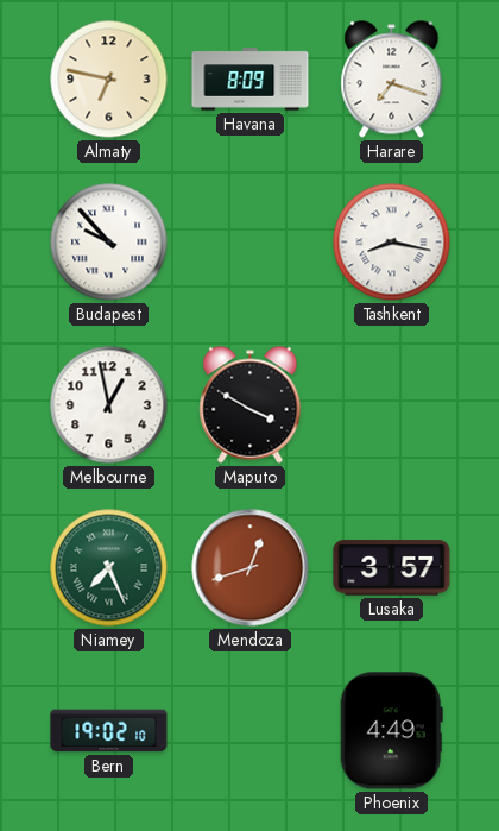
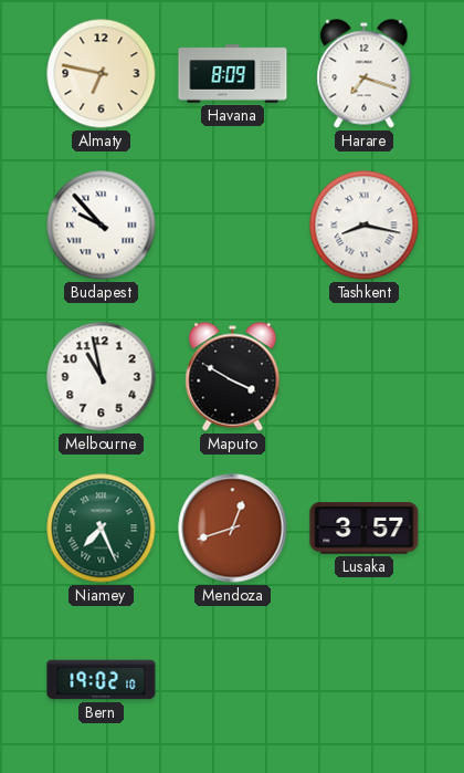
Melbourne: 12:58 -> 10:58
Phoenix: 4:49 -> none
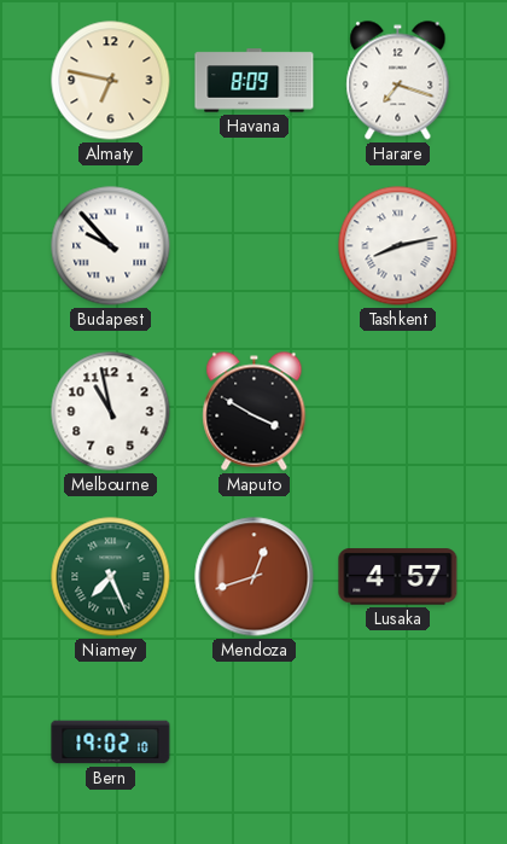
Tashkent: 8:17 -> 8:13
Lusaka: 3:57 -> 4:57
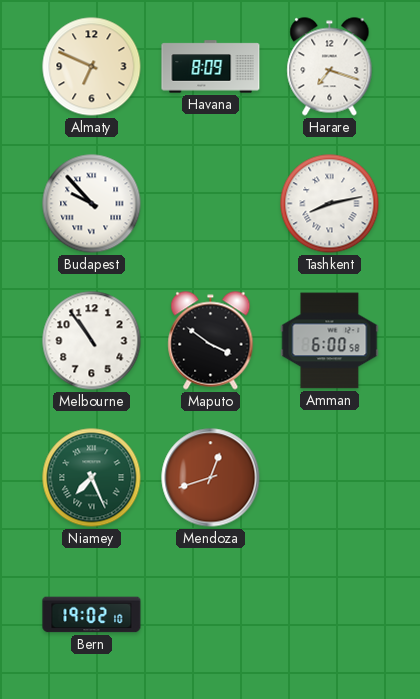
Almaty: 6:47 -> 6:49
Melbourne: 10:58 -> 10:54
Maputo: 3:50 -> 3:51
Amman: none -> 6:00
Lusaka: 4:57 -> none
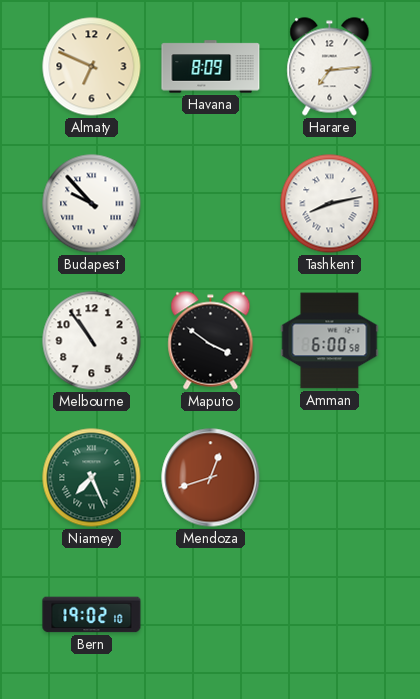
Harare: 7:18 -> 7:14
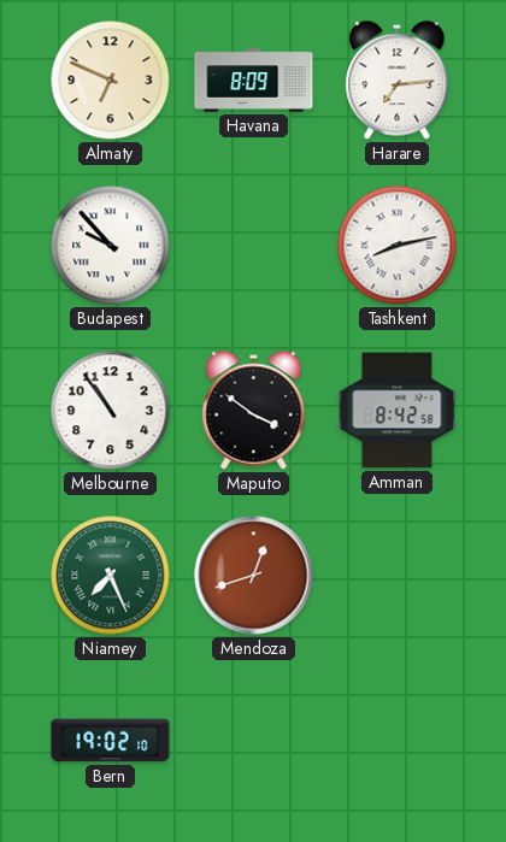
Amman: 6:00 -> 8:42
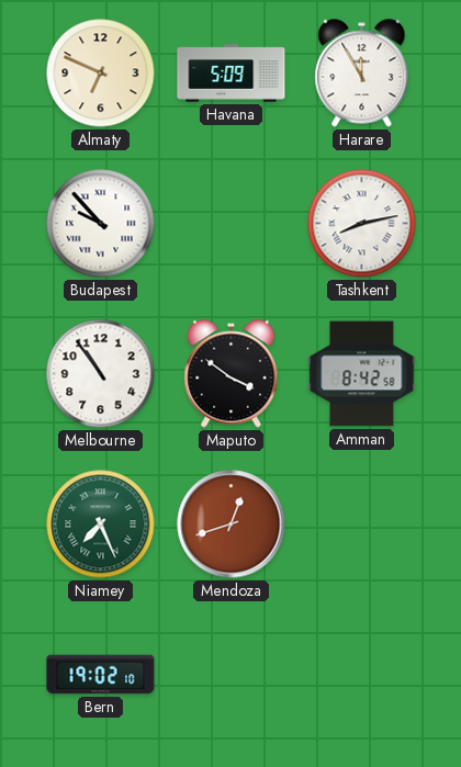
Havana: 8:09 -> 5:09
Harare: 7:14 -> 11:55
